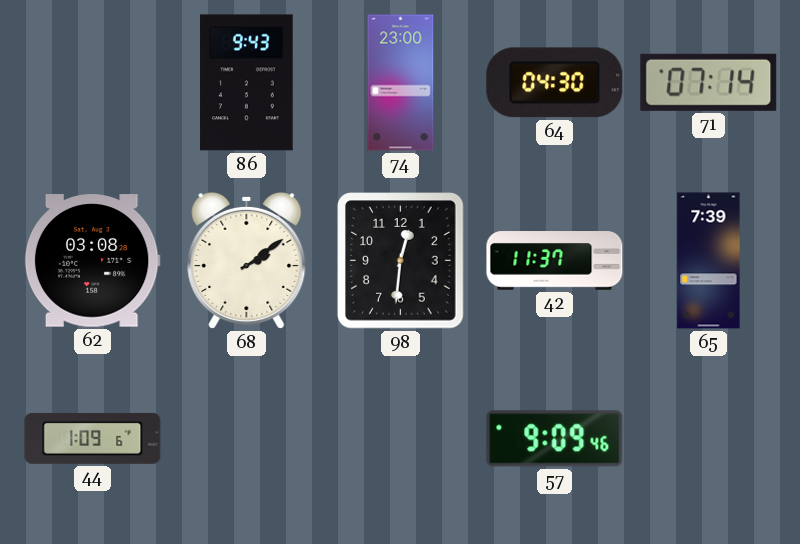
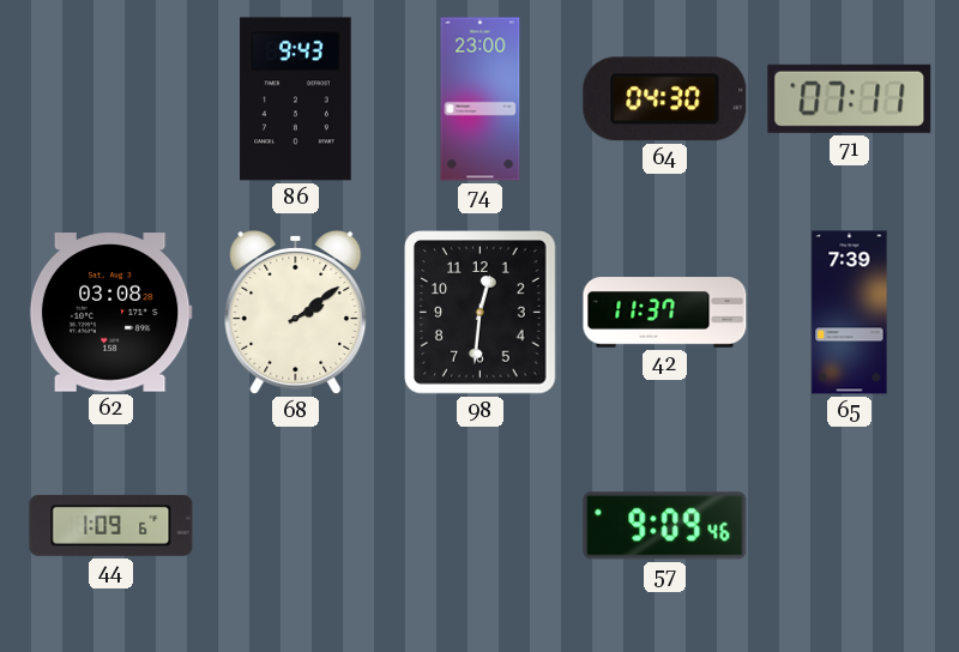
71: 07:14 -> 07:11
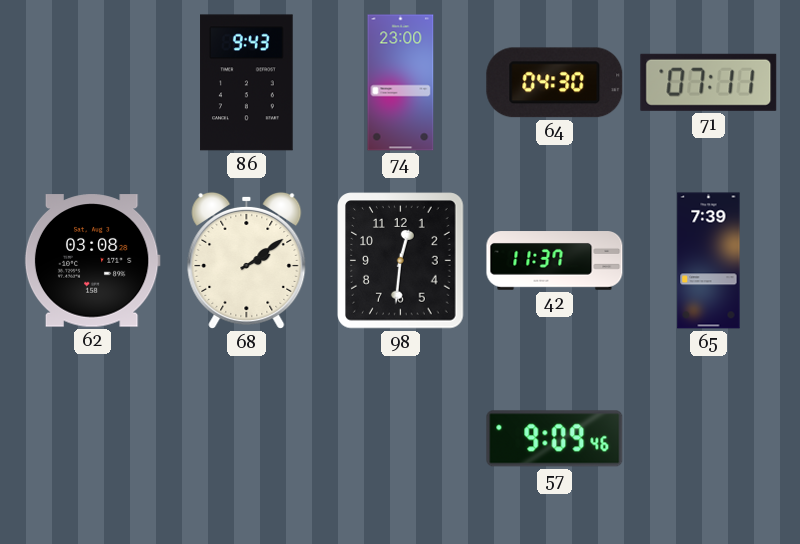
44: 1:09 -> none
